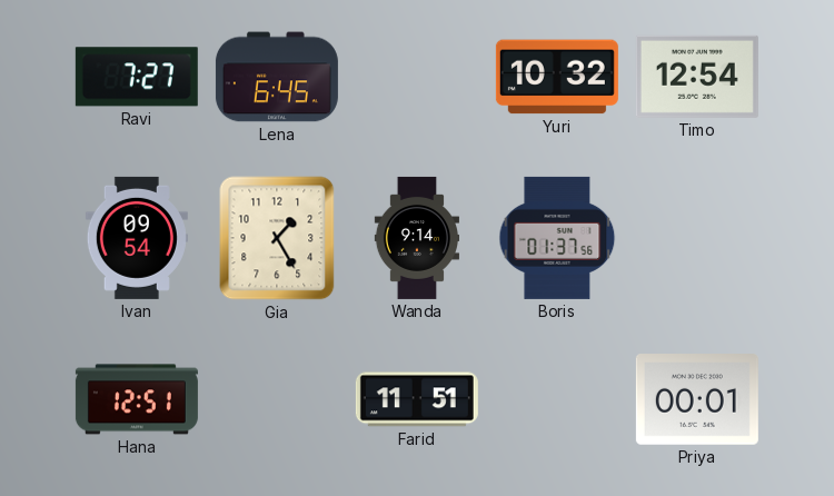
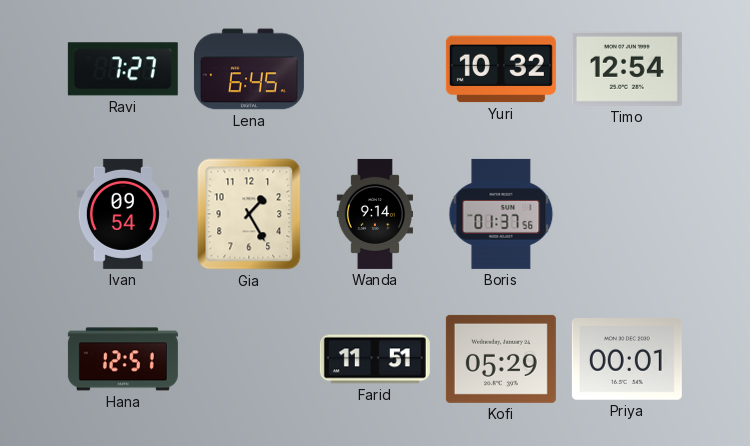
Kofi: none -> 05:29
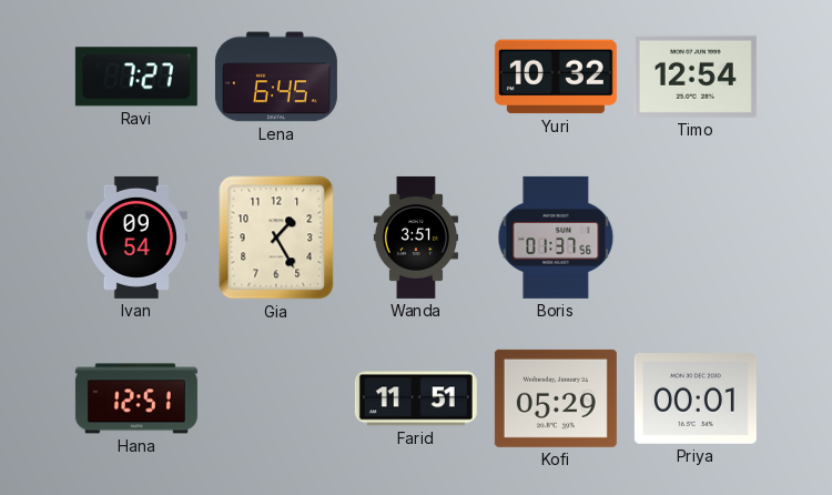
Wanda: 9:14 -> 3:51
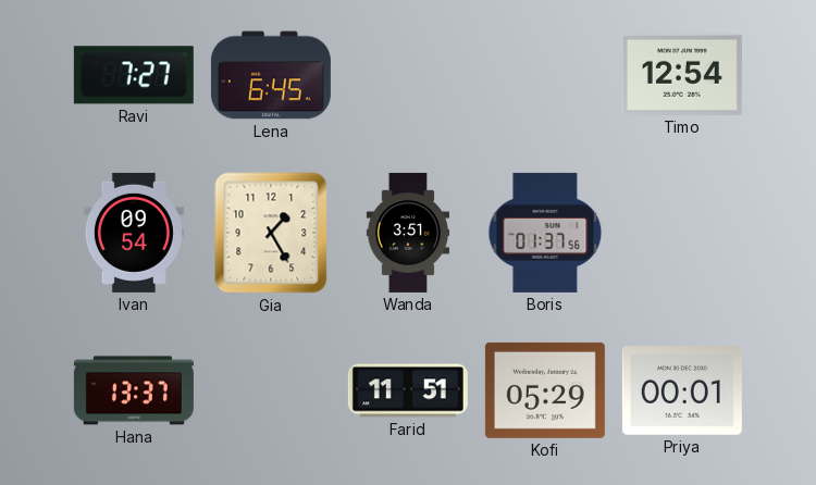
Yuri: 10:32 -> none
Hana: 12:51 -> 13:37
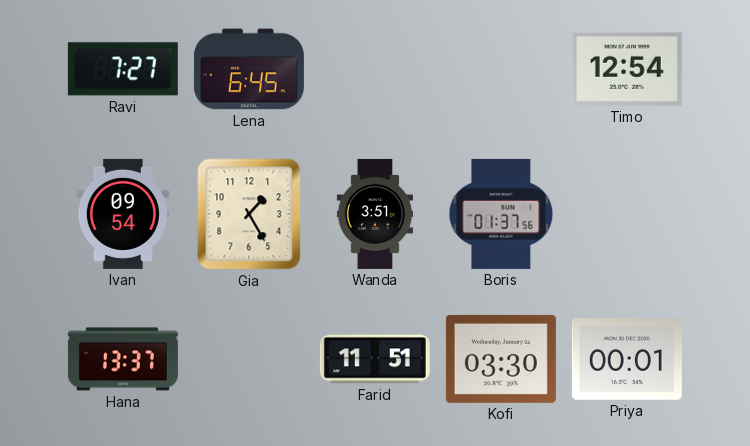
Kofi: 05:29 -> 03:30
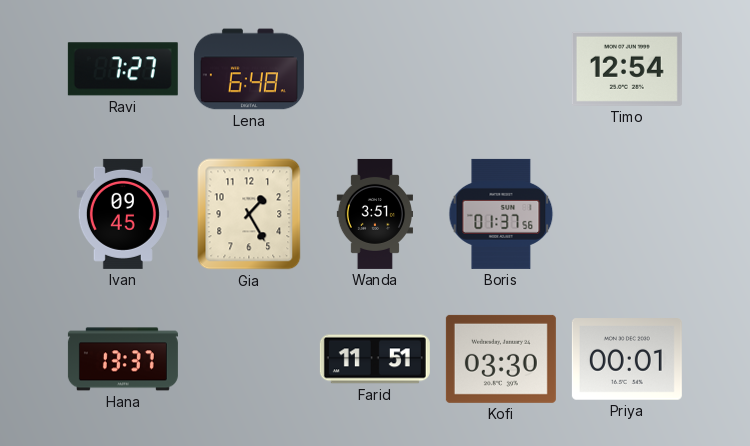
Lena: 6:45 -> 6:48
Ivan: 09:54 -> 09:45
